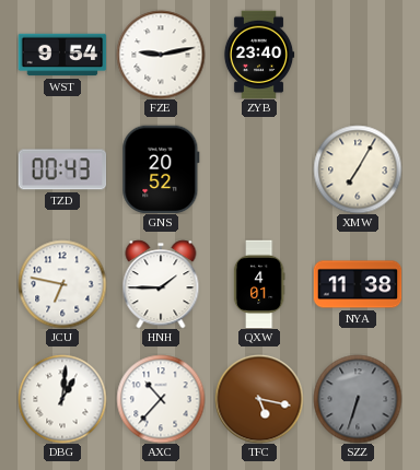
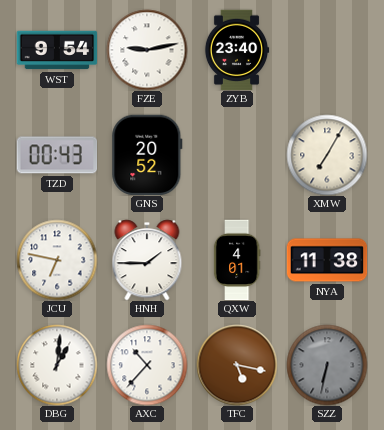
SZZ: 6:33 -> 6:32
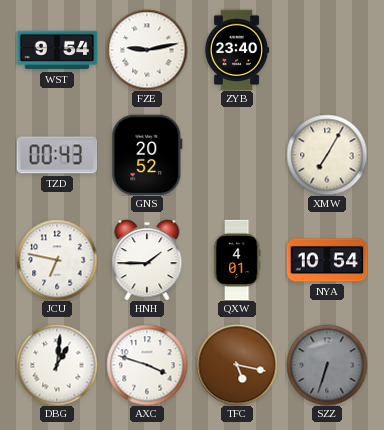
NYA: 11:38 -> 10:54
AXC: 10:37 -> 3:48
SZZ: 6:32 -> 6:33
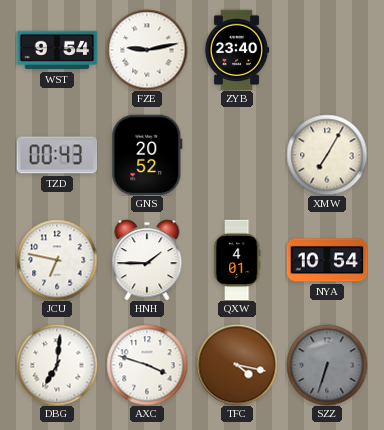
DBG: 1:01 -> 7:01
TFC: 5:17 -> 4:17
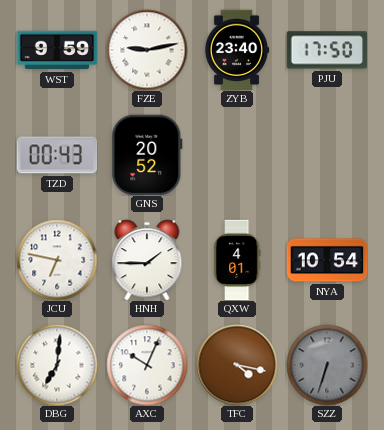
WST: 9:54 -> 9:59
PJU: none -> 17:50
XMW: 7:05 -> none
AXC: 3:48 -> 10:04
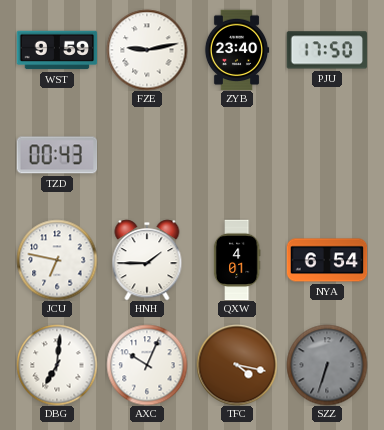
GNS: 20:52 -> none
NYA: 10:54 -> 6:54
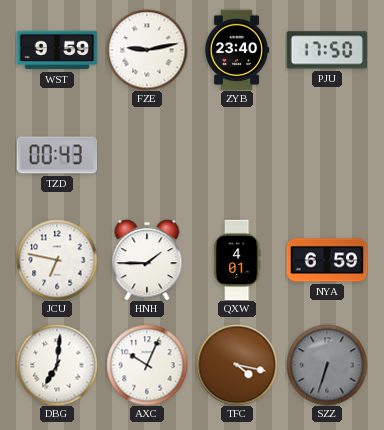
NYA: 6:54 -> 6:59
